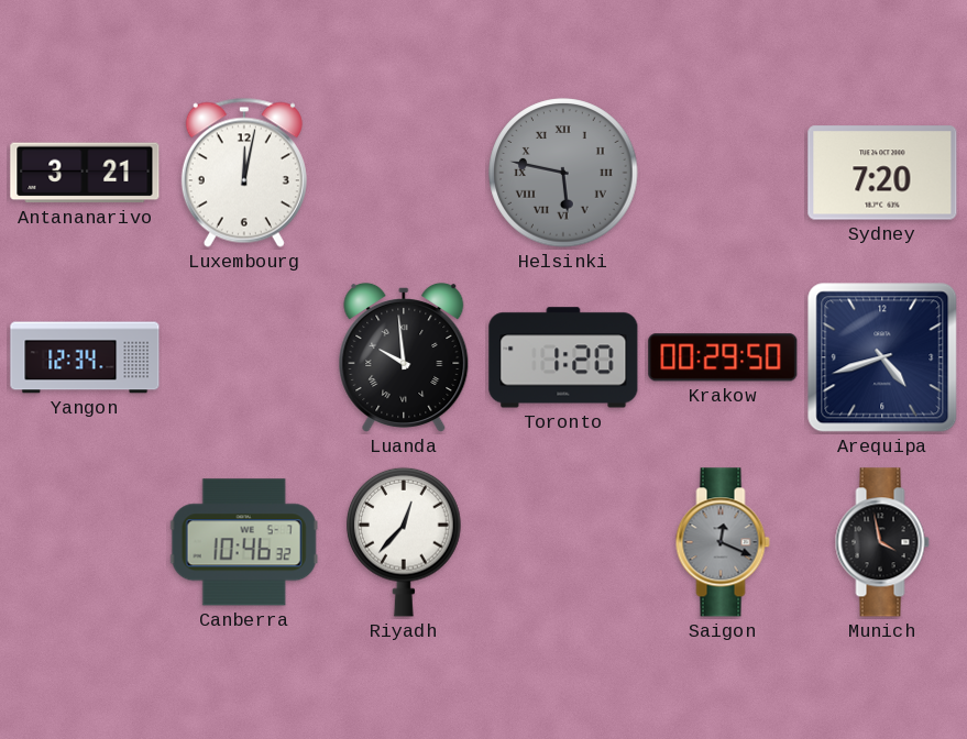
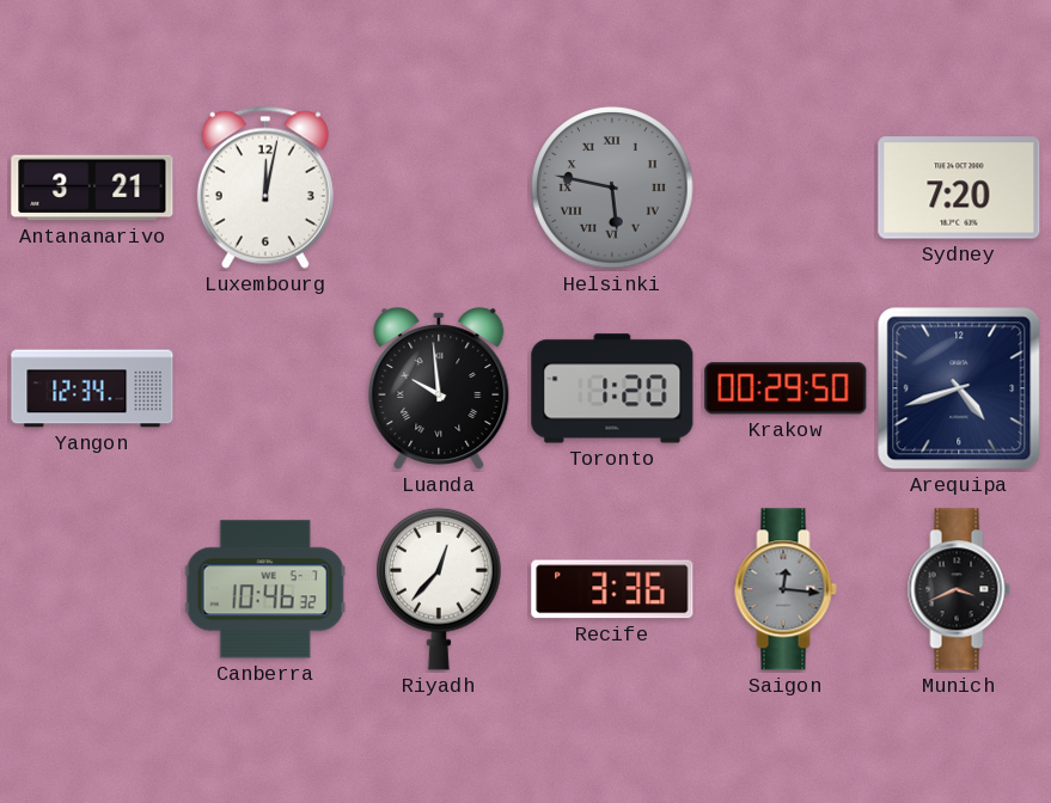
Recife: none -> 3:36
Saigon: 12:19 -> 12:16
Munich: 3:58 -> 3:41
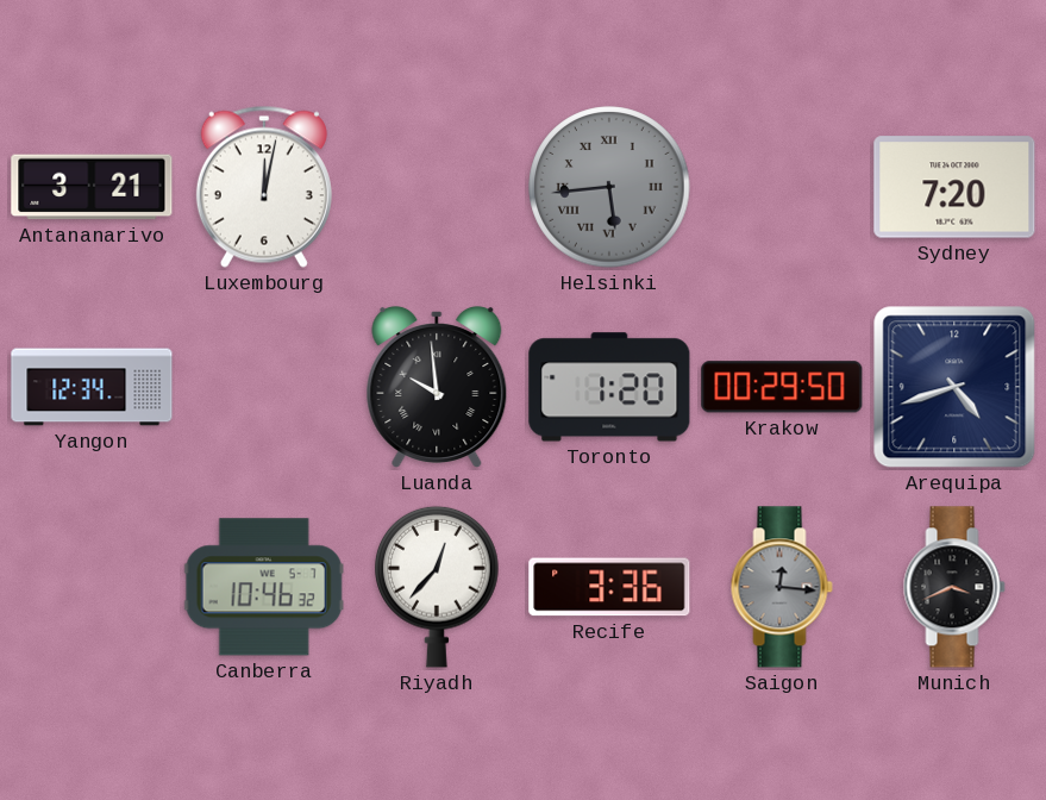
Helsinki: 5:47 -> 5:44
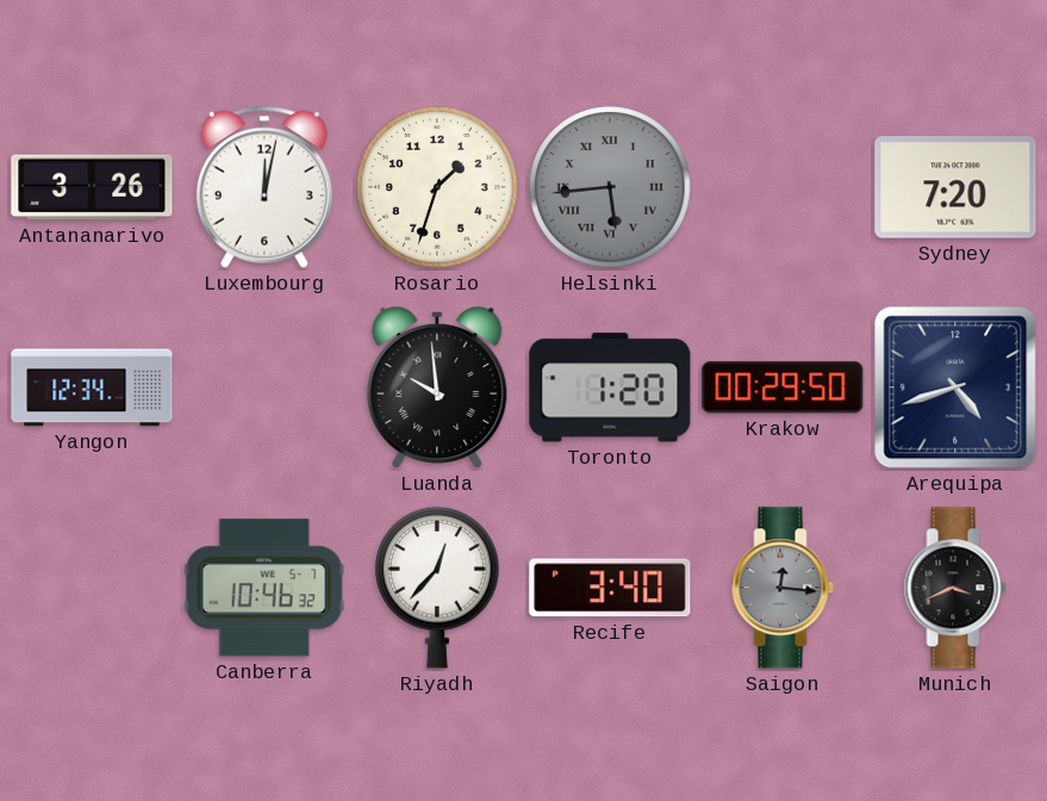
Antananarivo: 3:21 -> 3:26
Rosario: none -> 1:33
Recife: 3:36 -> 3:40
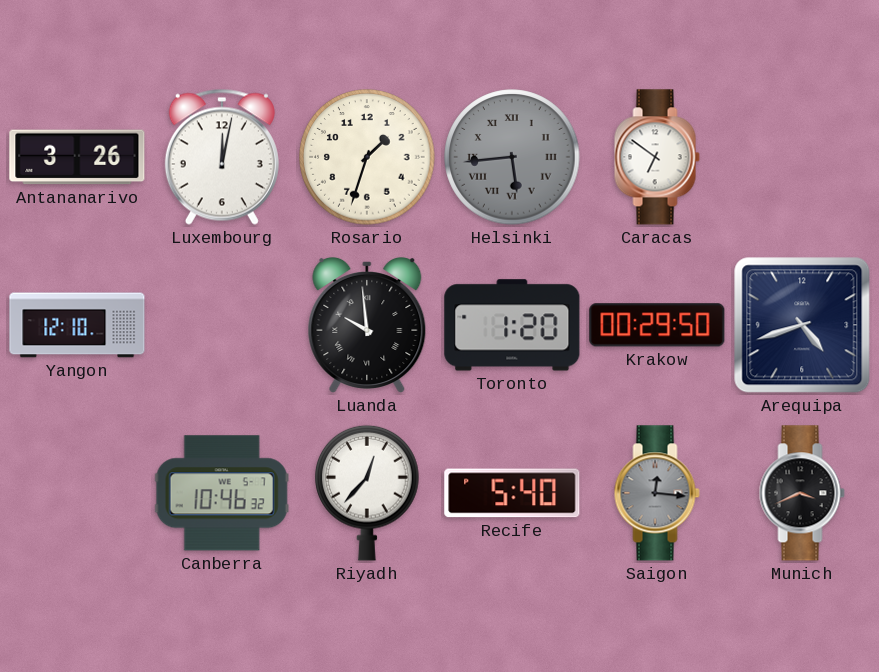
Caracas: none -> 6:51
Sydney: 7:20 -> none
Yangon: 12:34 -> 12:10
Recife: 3:40 -> 5:40
